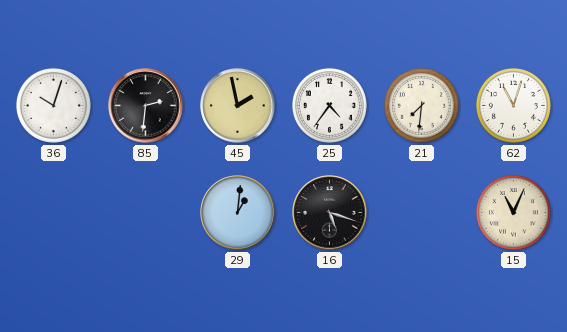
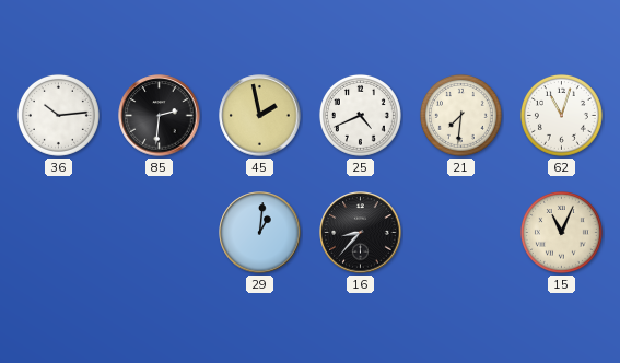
36: 10:03 -> 10:14
25: 4:36 -> 4:41
16: 5:18 -> 8:37
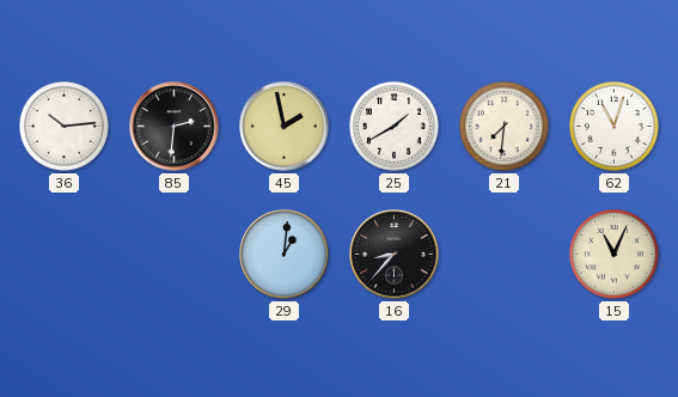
25: 4:41 -> 1:40
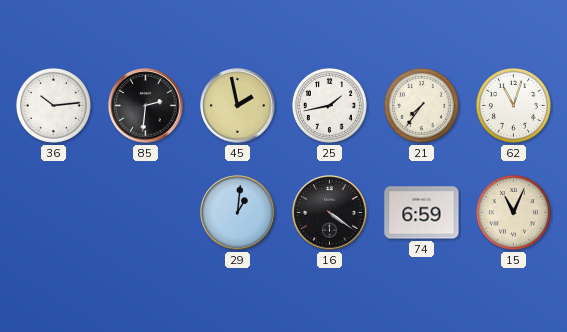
25: 1:40 -> 1:43
21: 7:31 -> 7:36
16: 8:37 -> 4:21
74: none -> 6:59
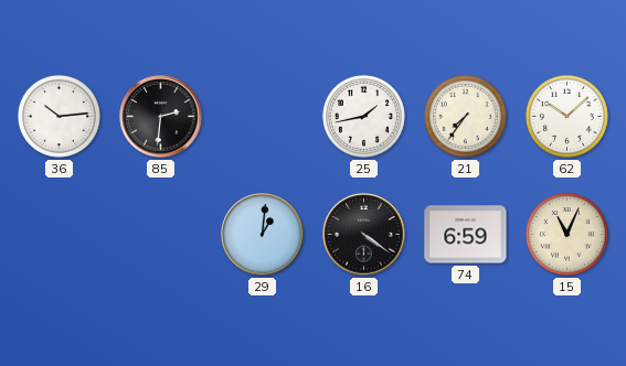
45: 1:58 -> none
62: 11:03 -> 10:08
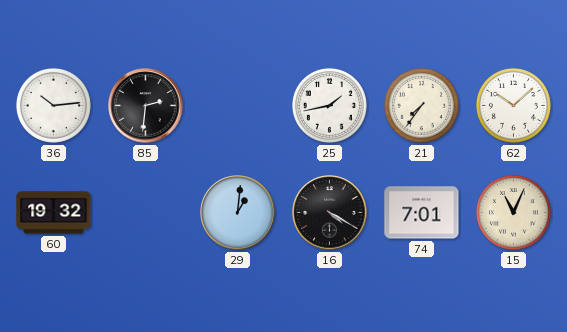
60: none -> 19:32
16: 4:21 -> 4:20
74: 6:59 -> 7:01
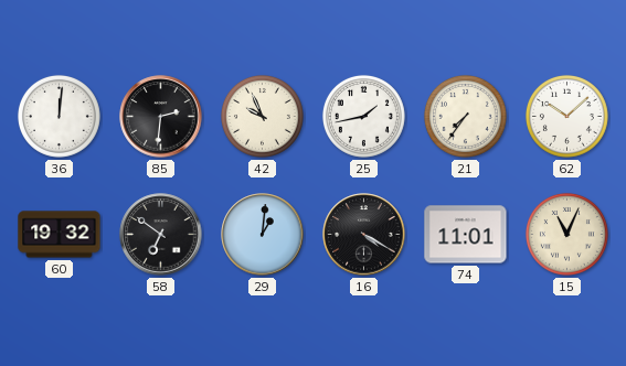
36: 10:14 -> 12:01
42: none -> 9:56
58: none -> 6:51
74: 7:01 -> 11:01
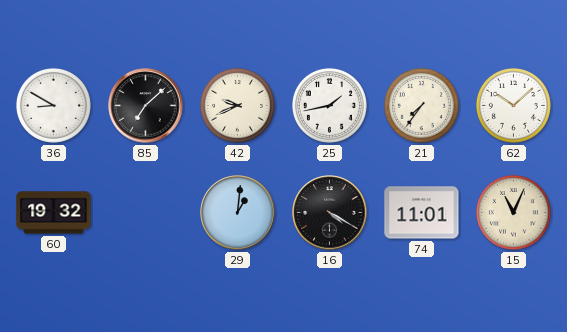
36: 12:01 -> 8:50
85: 2:31 -> 7:08
42: 9:56 -> 9:41
58: 6:51 -> none
